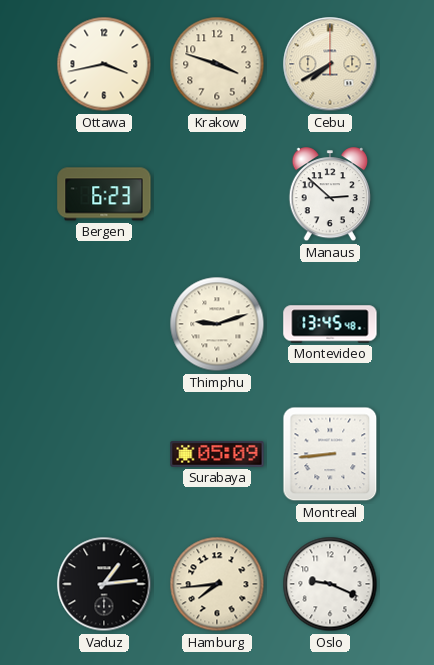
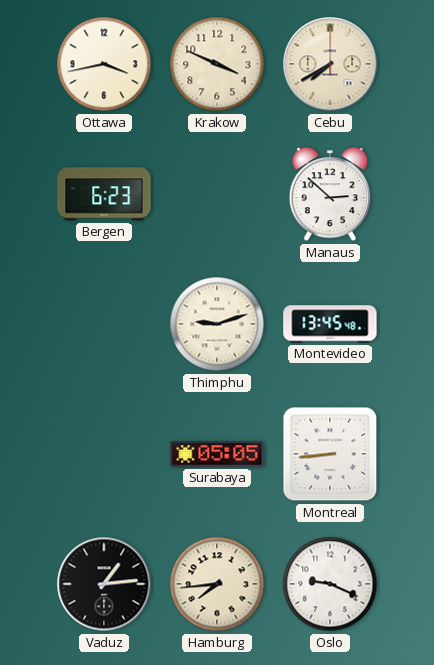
Krakow: 3:48 -> 3:49
Surabaya: 05:09 -> 05:05
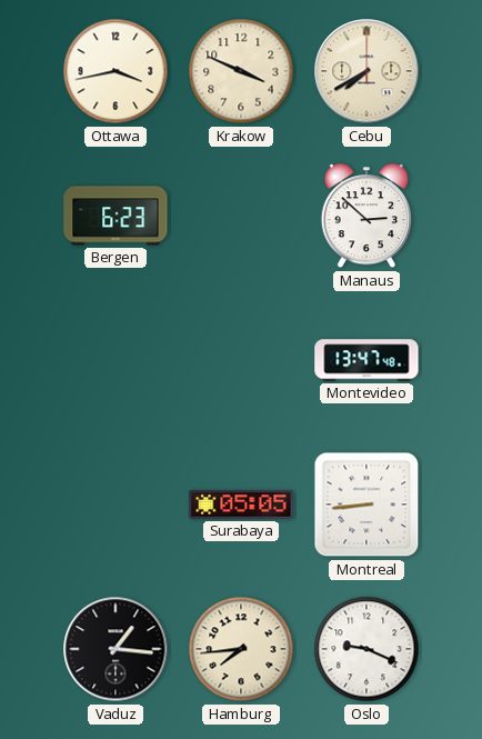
Thimphu: 9:12 -> none
Montevideo: 13:45 -> 13:47
Vaduz: 1:14 -> 1:16
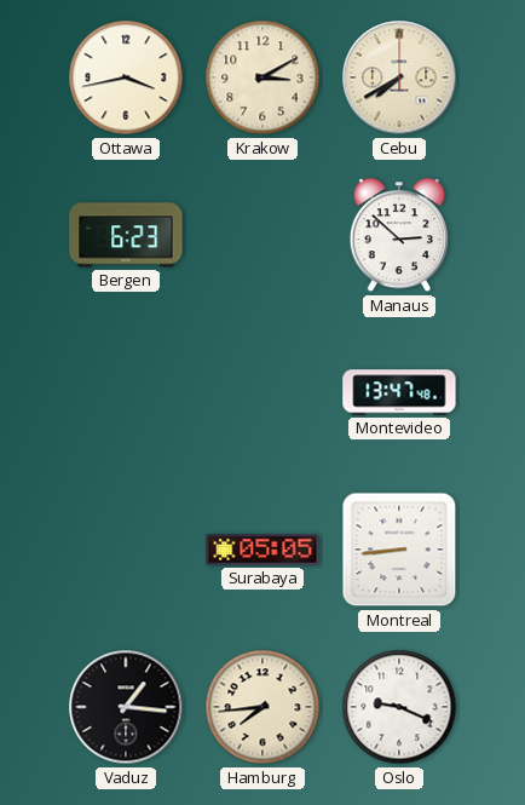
Krakow: 3:49 -> 3:10
